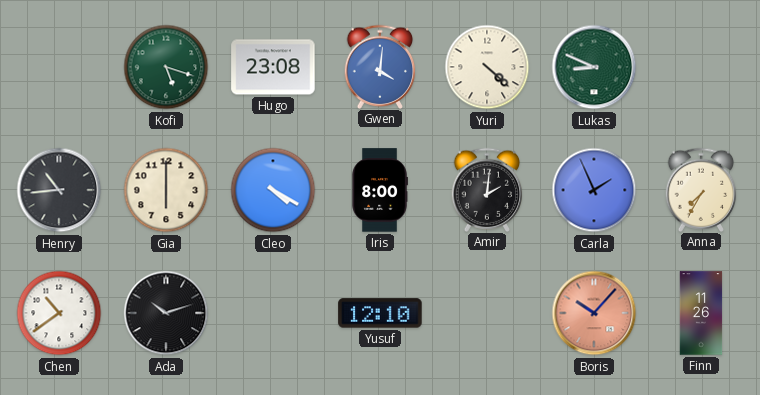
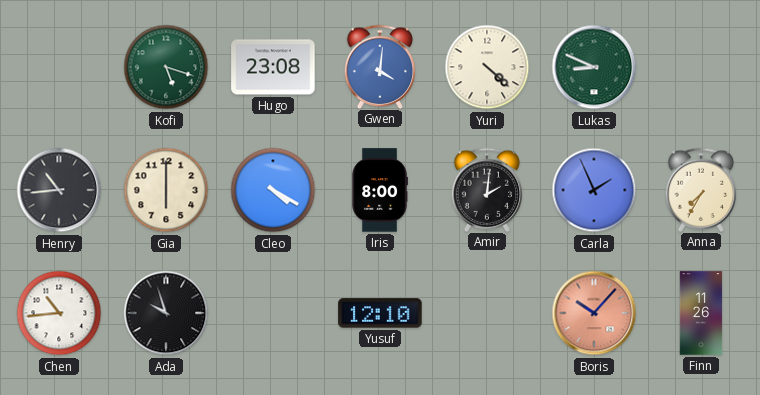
Chen: 10:39 -> 10:44
Ada: 10:12 -> 9:57
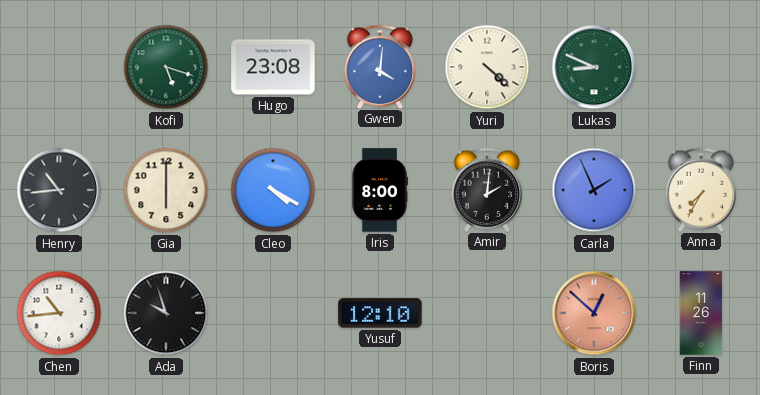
Boris: 10:07 -> 12:52
